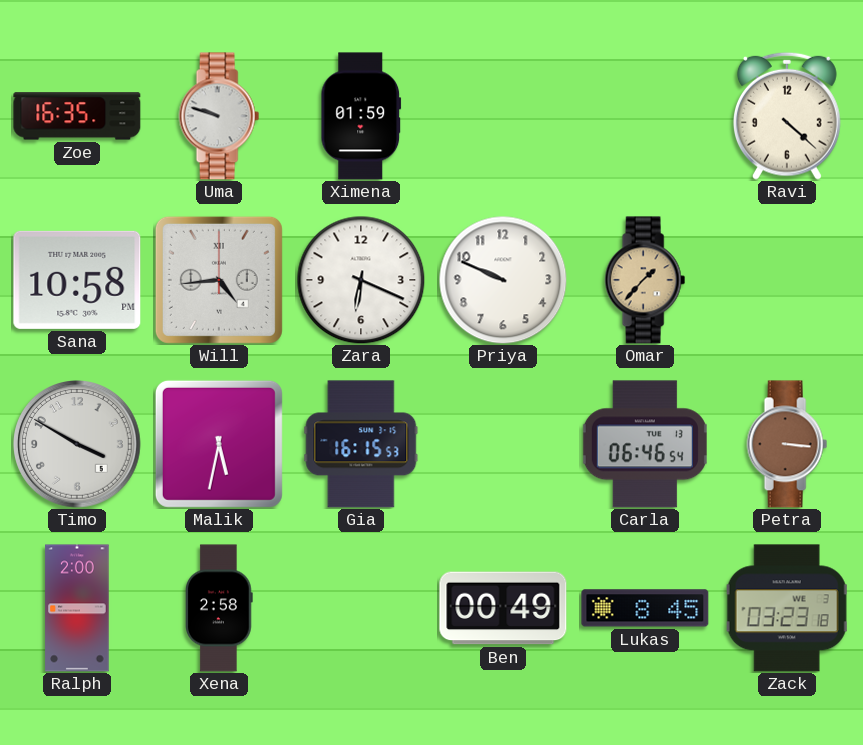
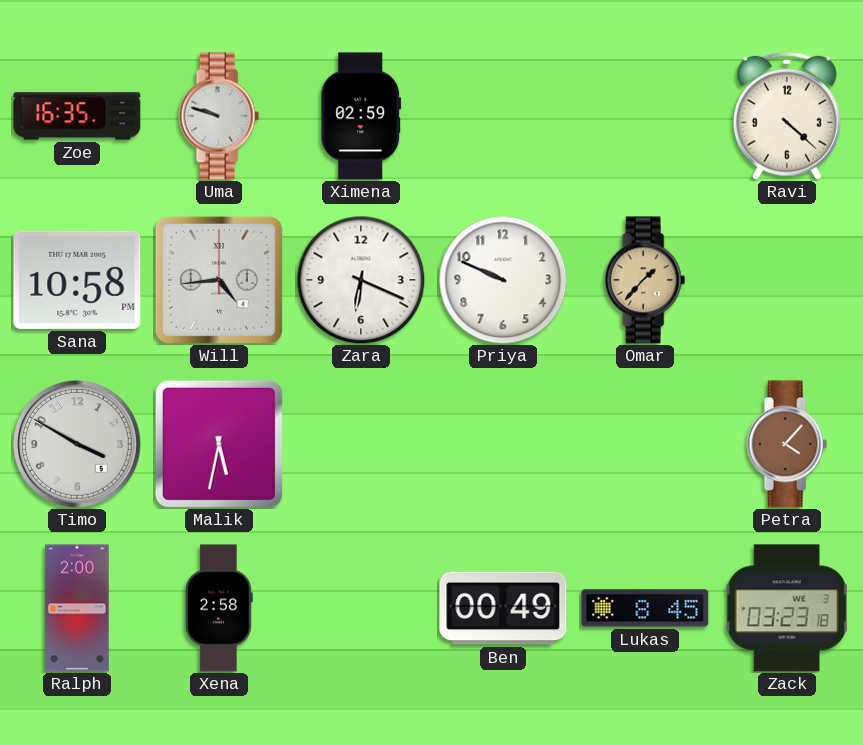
Ximena: 01:59 -> 02:59
Gia: 16:15 -> none
Carla: 06:46 -> none
Petra: 3:16 -> 4:07
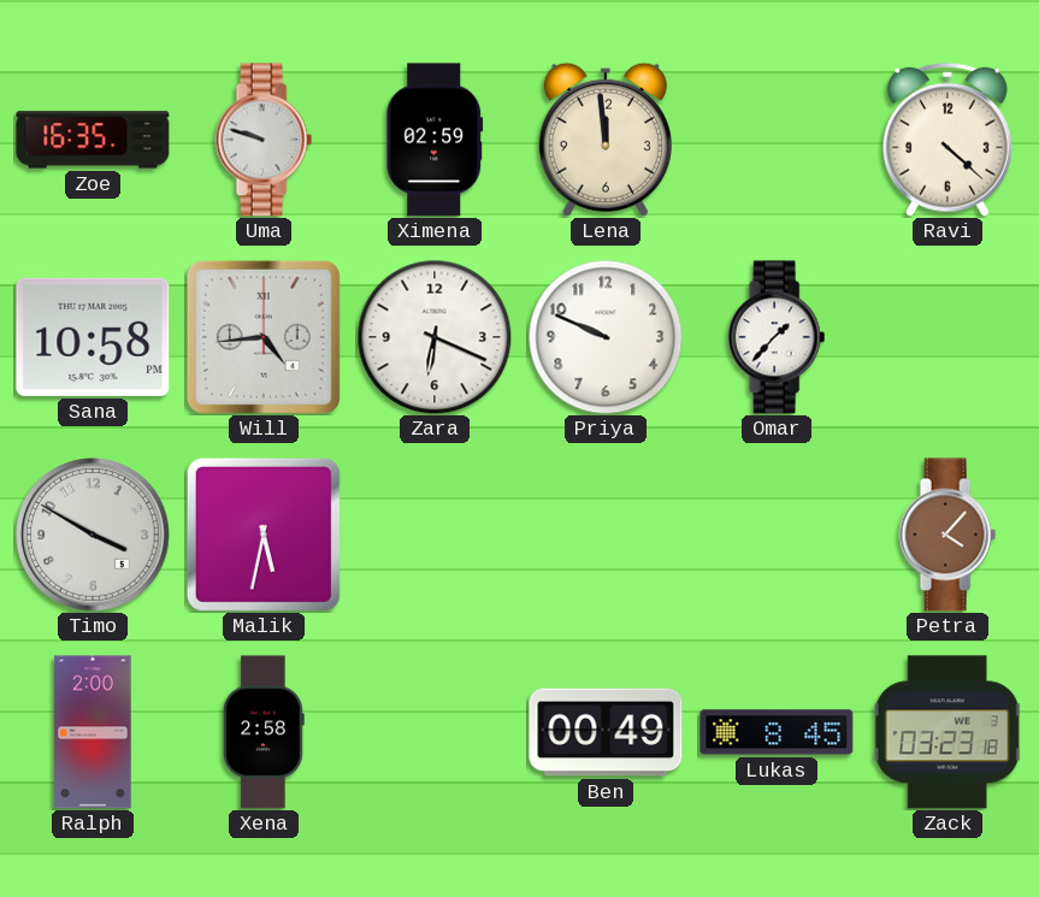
Lena: none -> 11:59
Omar dial: champagne -> white
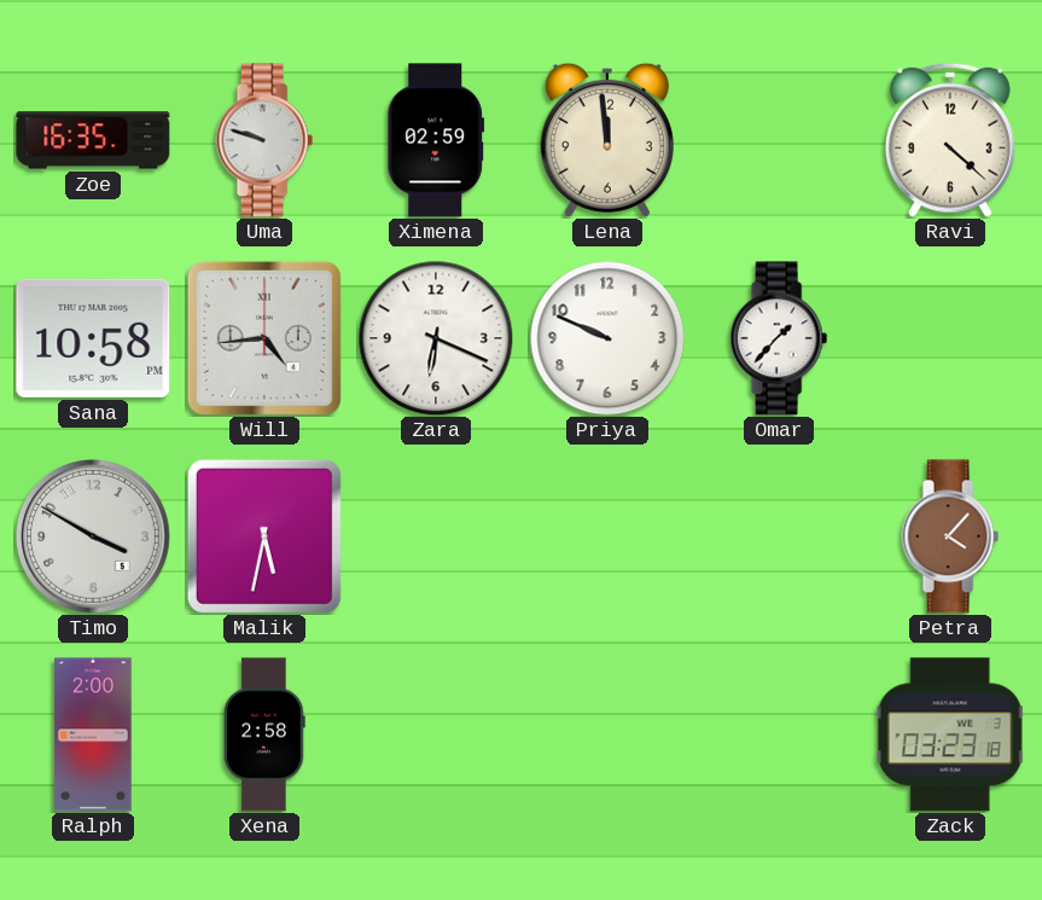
Ben: 00:49 -> none
Lukas: 8:45 -> none
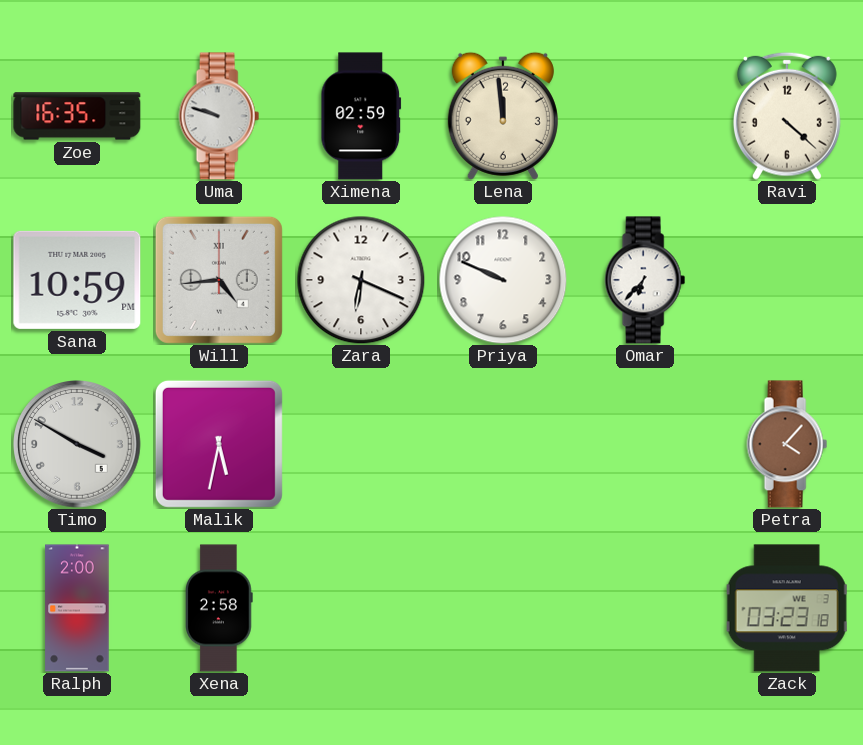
Sana: 10:58 -> 10:59
Omar: 1:37 -> 6:37
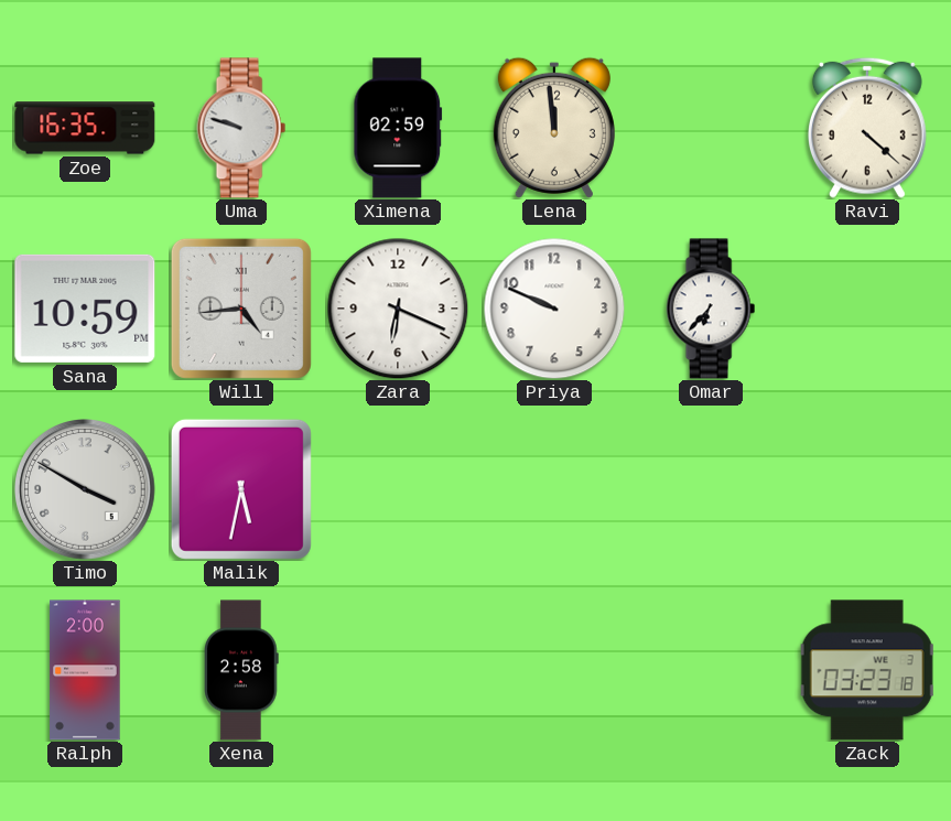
Petra: 4:07 -> none
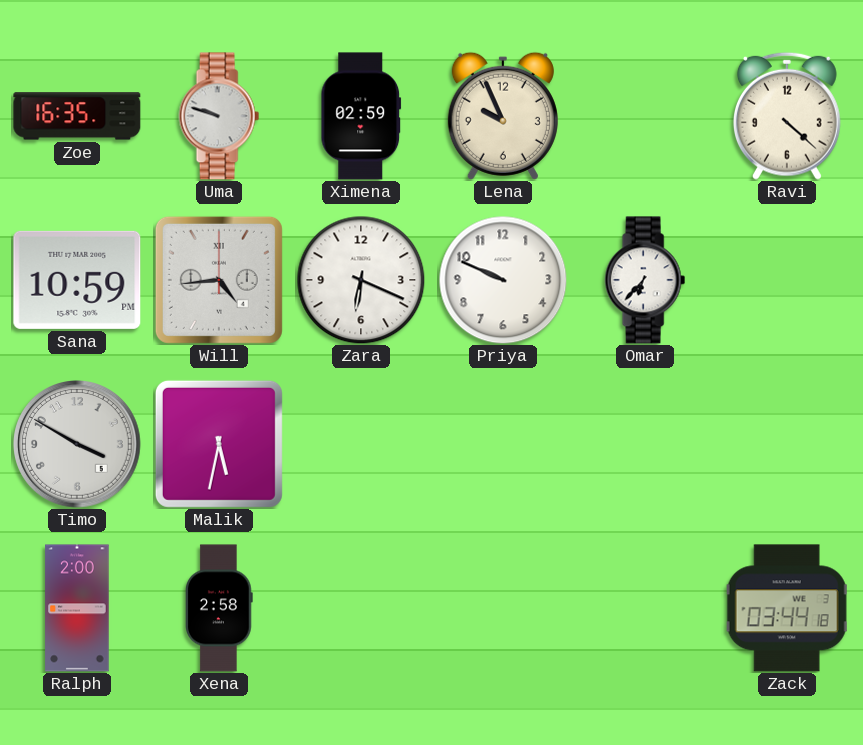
Lena: 11:59 -> 9:56
Zack: 03:23 -> 03:44
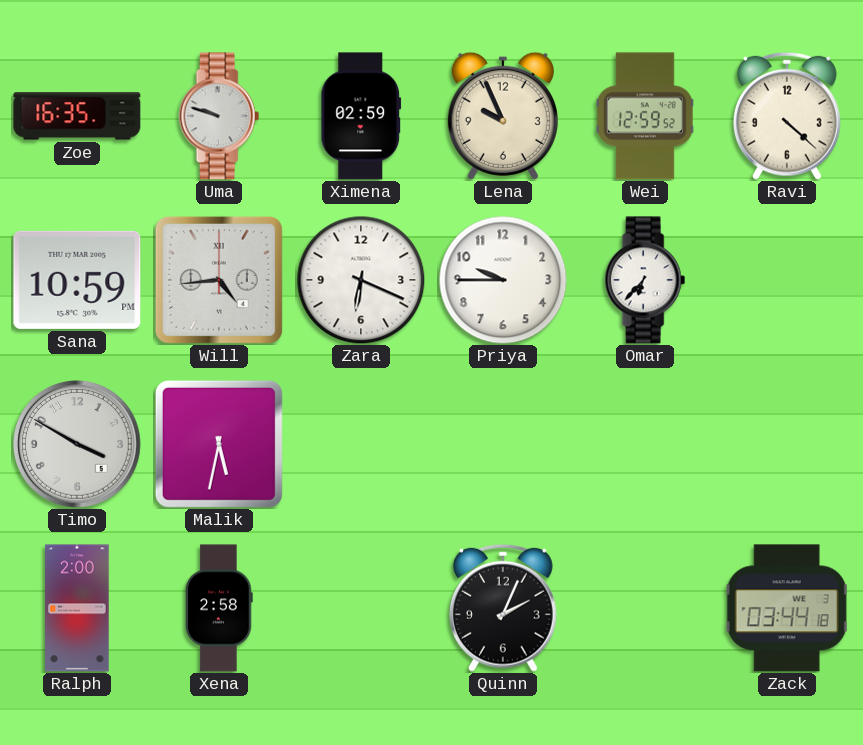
Wei: none -> 12:59
Priya: 9:49 -> 9:45
Quinn: none -> 2:04
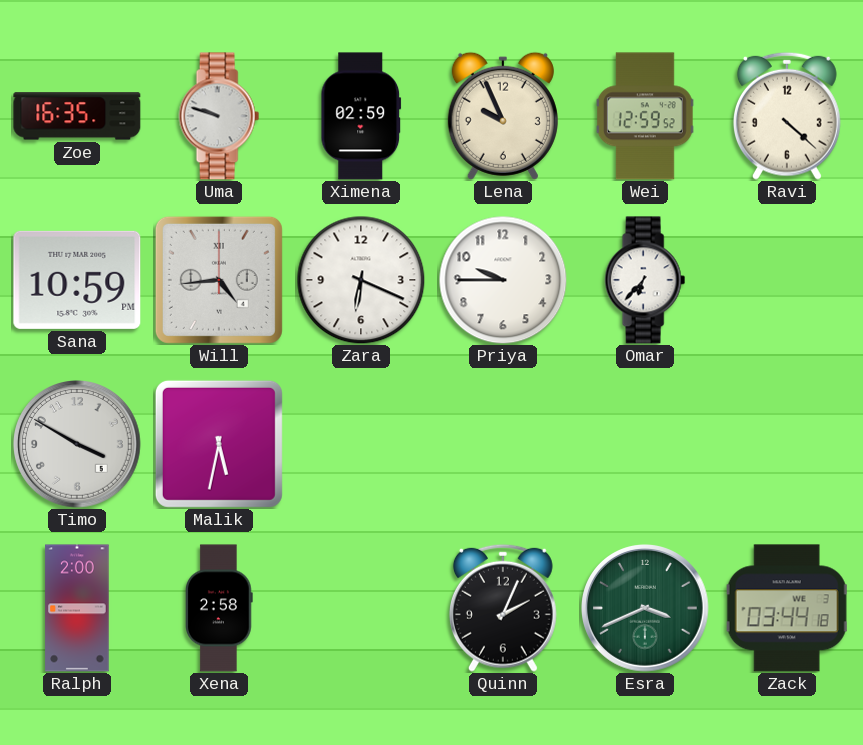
Esra: none -> 3:41
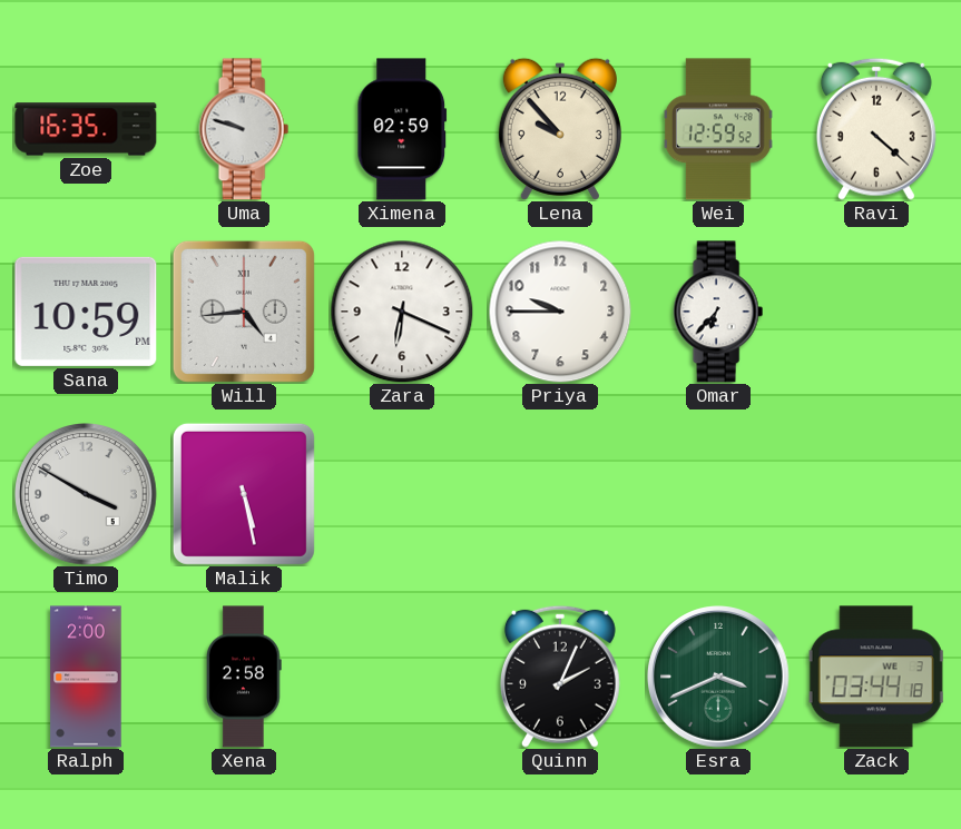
Lena: 9:56 -> 9:53
Malik: 5:32 -> 5:28
